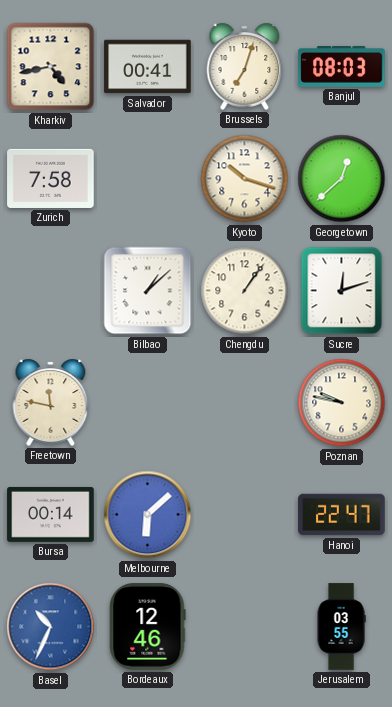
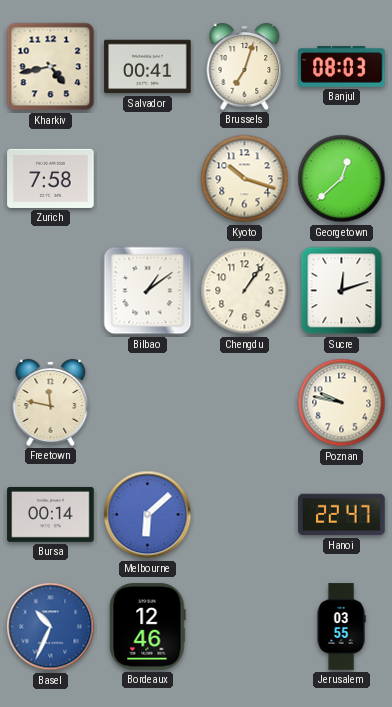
Bilbao: 1:08 -> 1:09
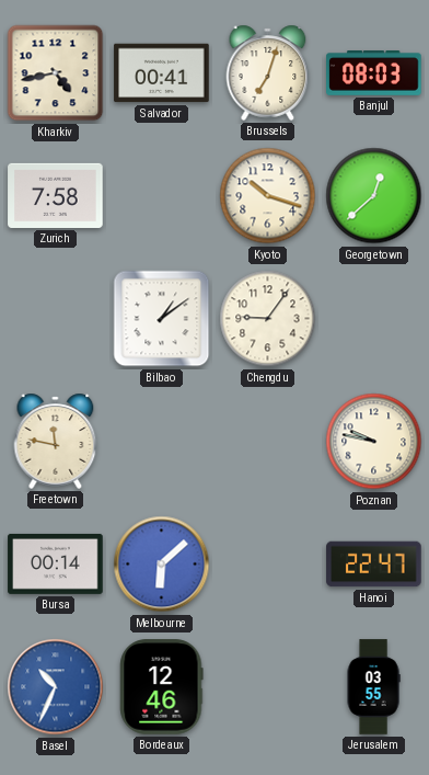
Chengdu: 1:06 -> 9:06
Sucre: 12:12 -> none
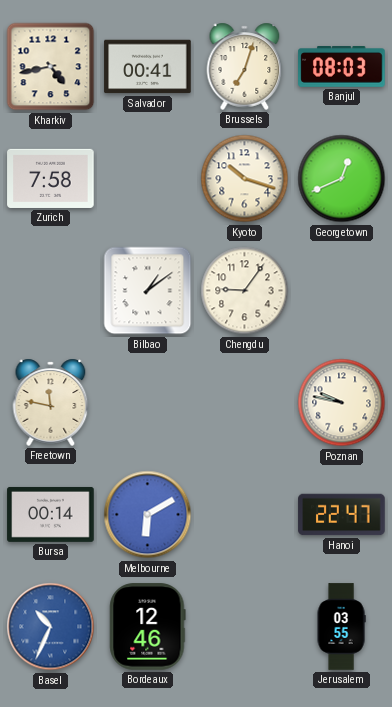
Georgetown: 12:38 -> 12:41
Melbourne: 6:08 -> 6:10
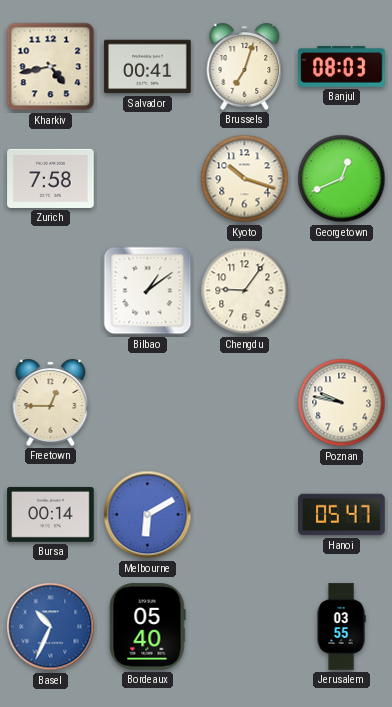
Freetown: 11:47 -> 12:45
Hanoi: 22:47 -> 05:47
Bordeaux: 12:46 -> 05:40
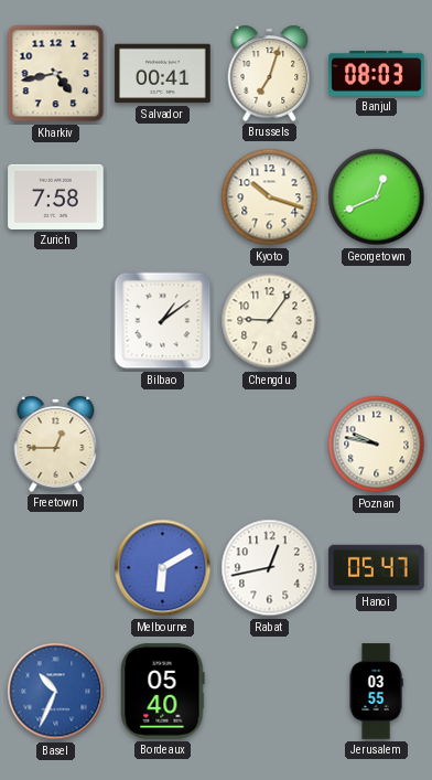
Bursa: 00:14 -> none
Rabat: none -> 12:43
